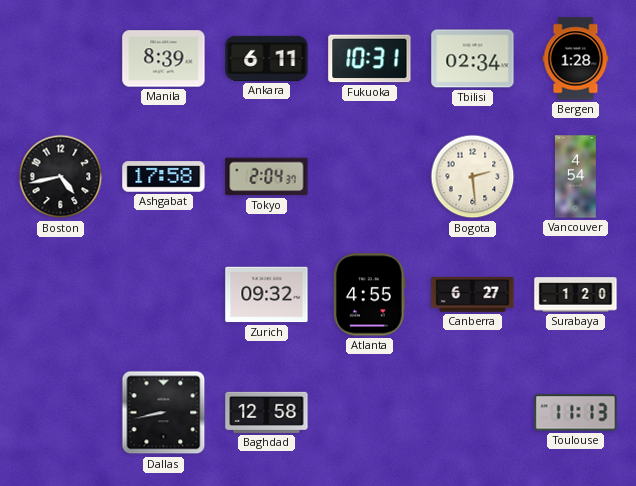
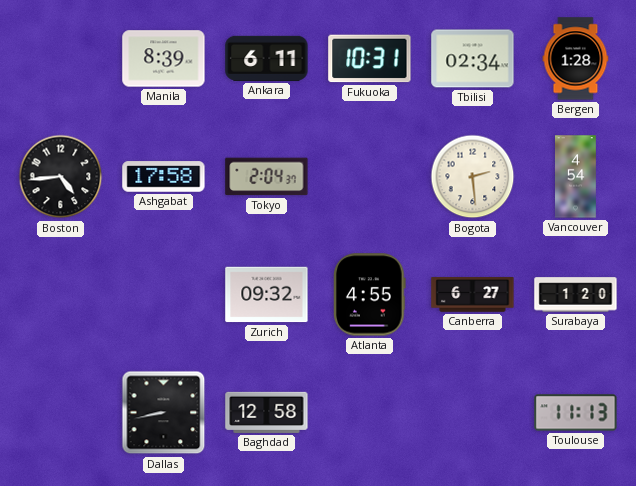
Boston: 4:43 -> 4:44
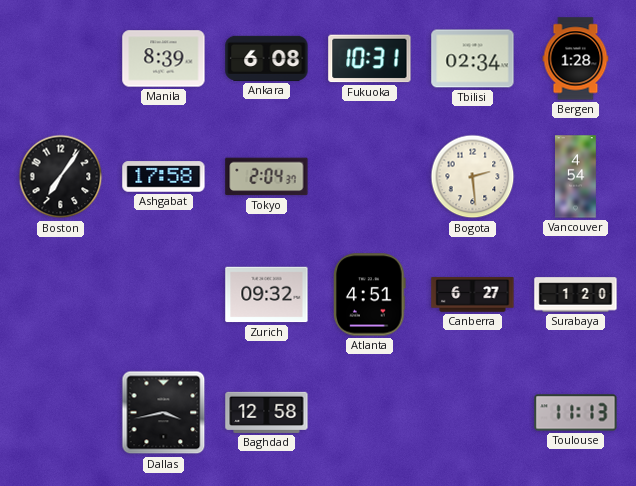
Ankara: 6:11 -> 6:08
Boston: 4:44 -> 7:06
Atlanta: 4:55 -> 4:51
Dallas: 8:43 -> 3:43
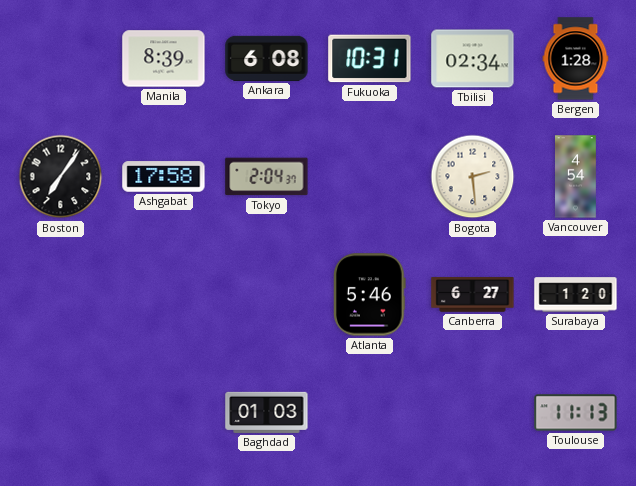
Zurich: 09:32 -> none
Atlanta: 4:51 -> 5:46
Dallas: 3:43 -> none
Baghdad: 12:58 -> 01:03
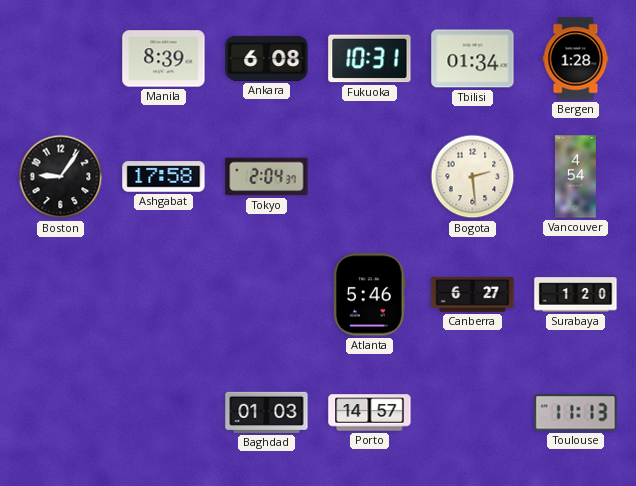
Tbilisi: 02:34 -> 01:34
Boston: 7:06 -> 9:06
Porto: none -> 14:57
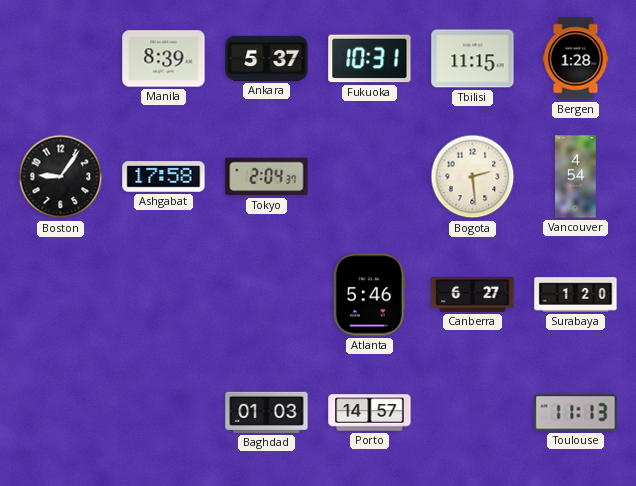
Ankara: 6:08 -> 5:37
Tbilisi: 01:34 -> 11:15
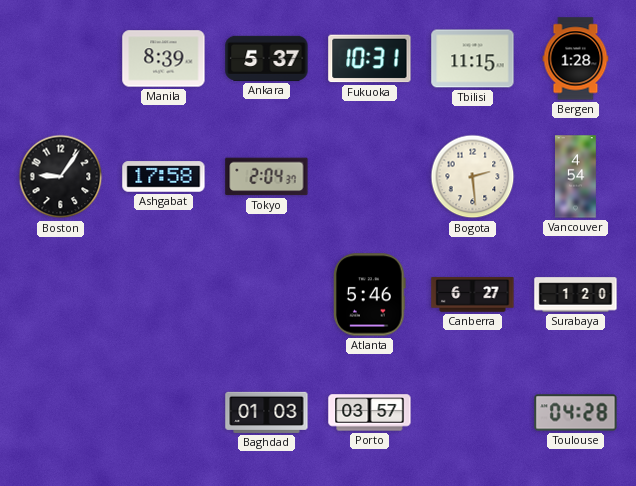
Porto: 14:57 -> 03:57
Toulouse: 11:13 -> 04:28
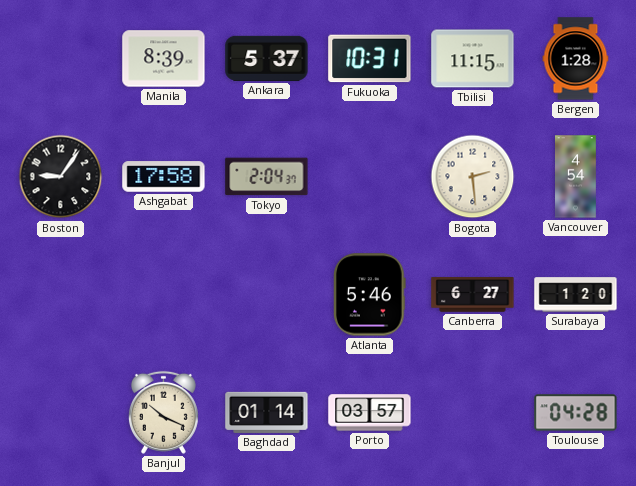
Banjul: none -> 10:19
Baghdad: 01:03 -> 01:14
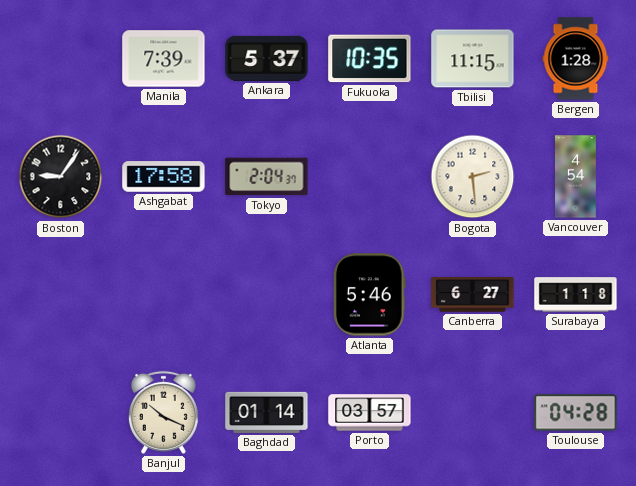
Manila: 8:39 -> 7:39
Fukuoka: 10:31 -> 10:35
Surabaya: 1:20 -> 1:18
